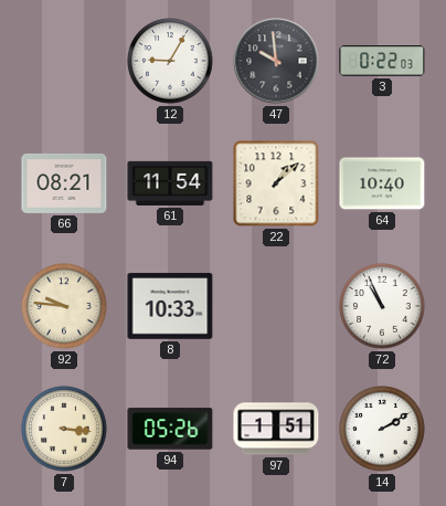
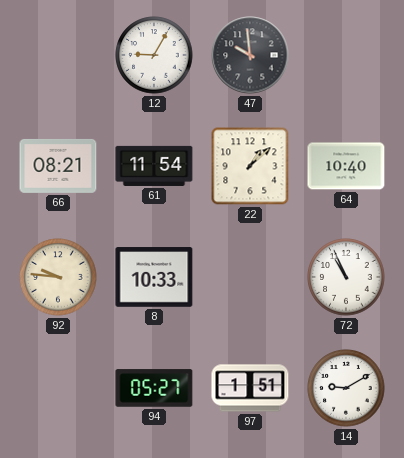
3: 0:22 -> none
7: 3:16 -> none
94: 05:26 -> 05:27
14: 2:10 -> 9:10
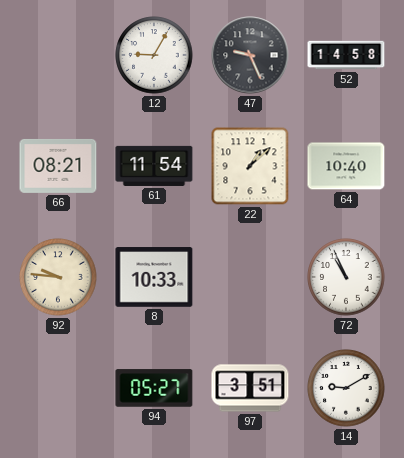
47: 9:59 -> 9:26
52: none -> 14:58
97: 1:51 -> 3:51
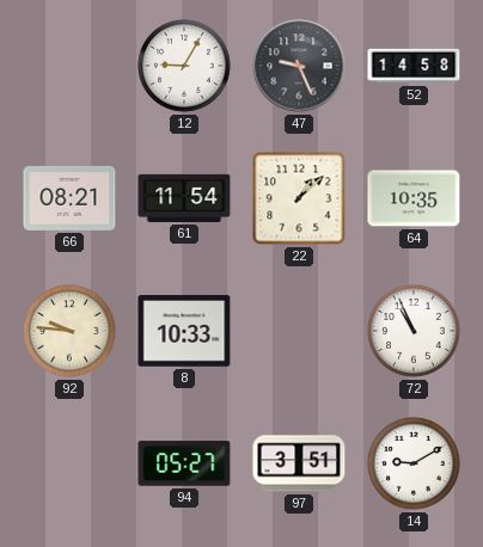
64: 10:40 -> 10:35
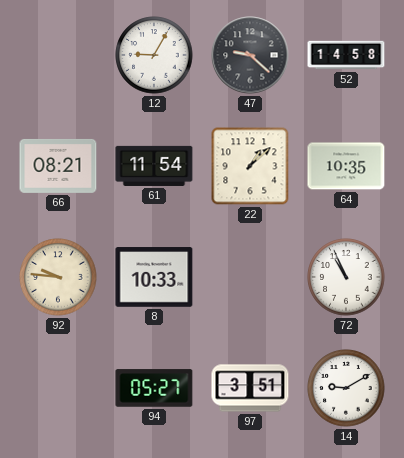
47: 9:26 -> 9:22
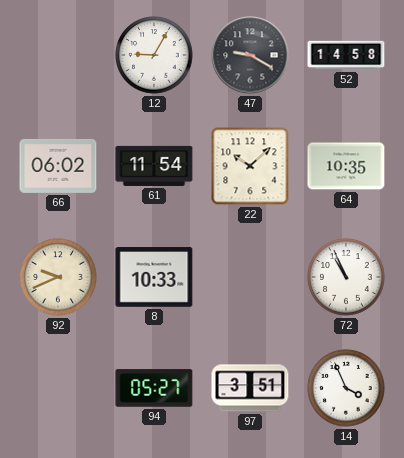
47: 9:22 -> 9:20
66: 08:21 -> 06:02
22: 1:08 -> 10:08
92: 9:46 -> 9:41
14: 9:10 -> 3:56
